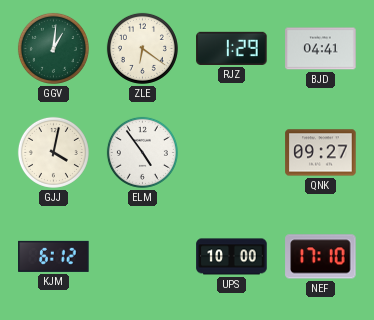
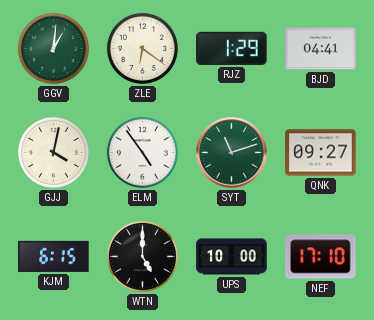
SYT: none -> 11:12
KJM: 6:12 -> 6:15
WTN: none -> 5:00
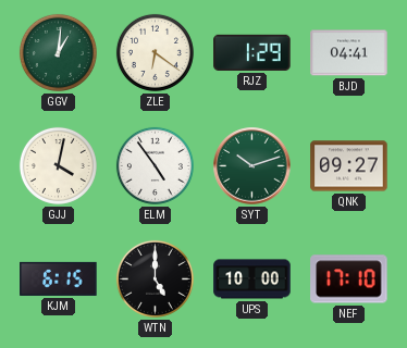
SYT: 11:12 -> 10:12
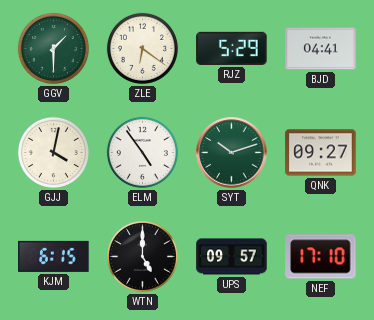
GGV: 1:01 -> 1:30
RJZ: 1:29 -> 5:29
UPS: 10:00 -> 09:57
